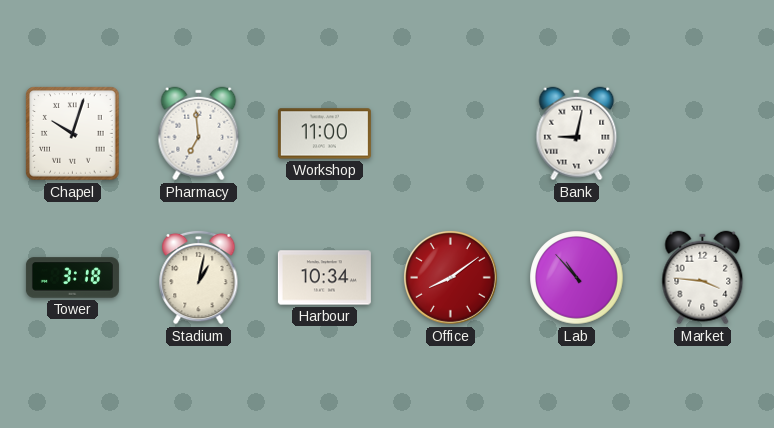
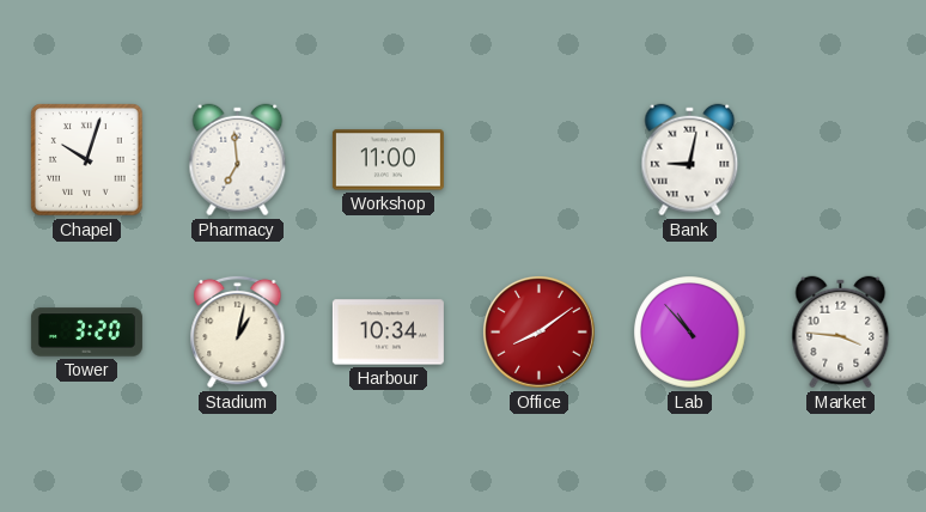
Tower: 3:18 -> 3:20
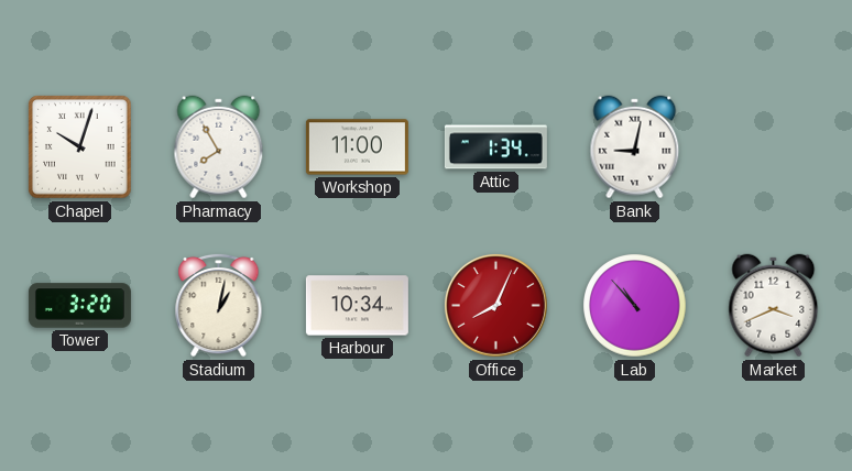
Pharmacy: 6:59 -> 7:55
Attic: none -> 1:34
Office: 8:09 -> 8:04
Market: 3:46 -> 3:41
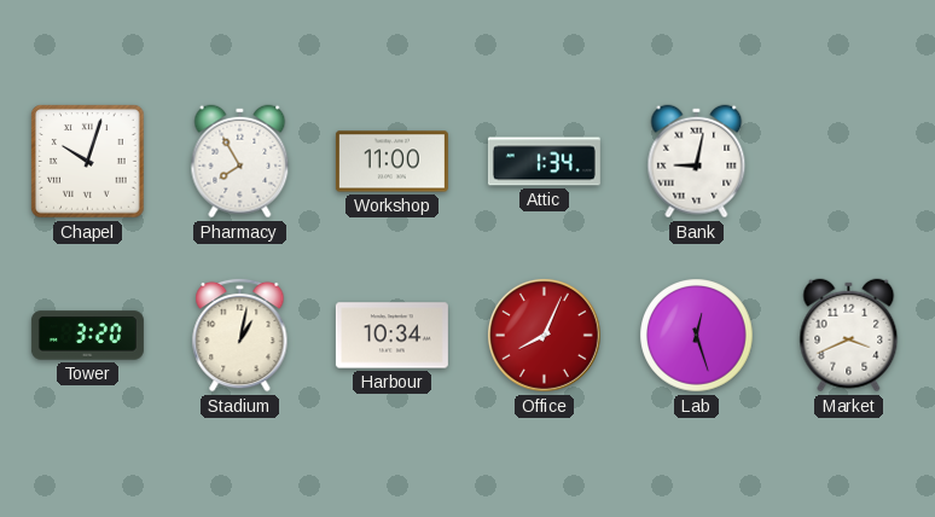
Lab: 10:53 -> 12:27
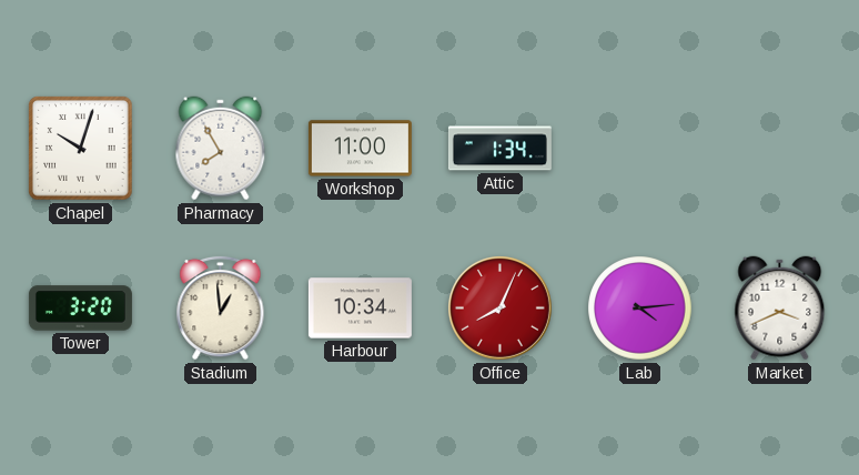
Bank: 9:02 -> none
Stadium: 1:02 -> 12:59
Lab: 12:27 -> 4:14
